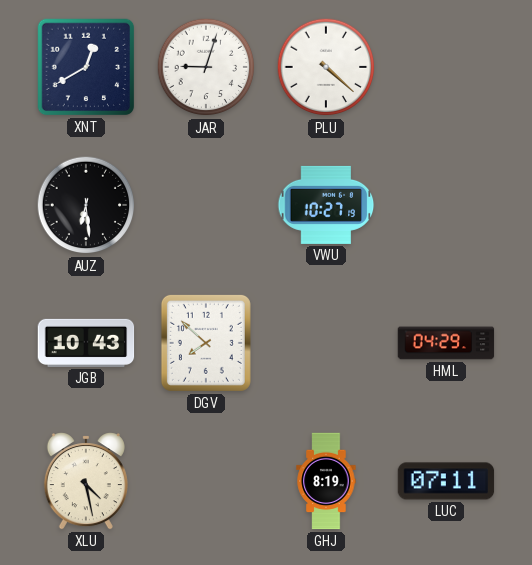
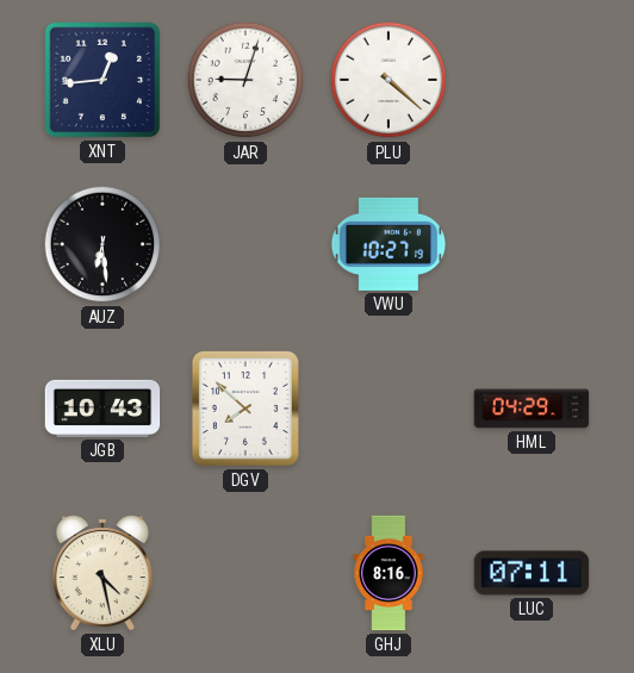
XNT: 12:40 -> 12:44
GHJ: 8:19 -> 8:16
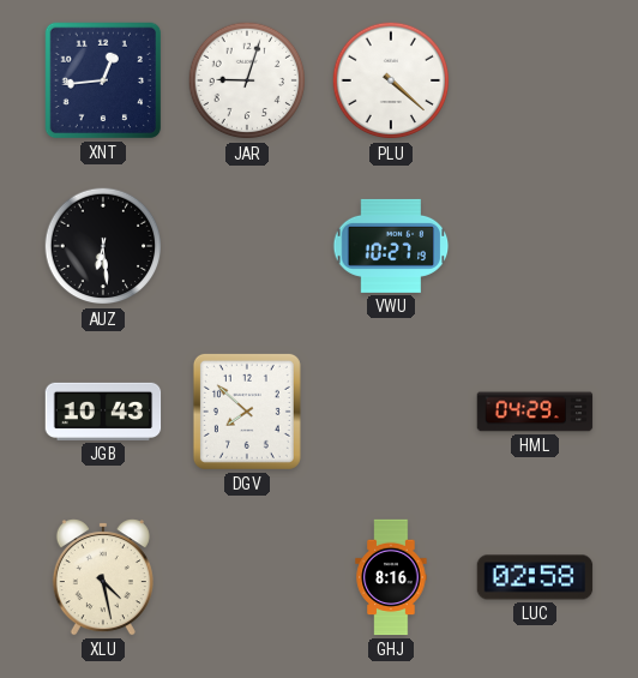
LUC: 07:11 -> 02:58
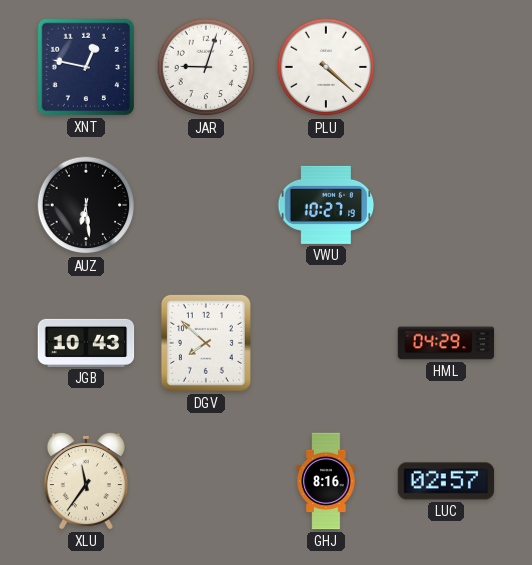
XNT: 12:44 -> 12:47
XLU: 4:28 -> 11:36
LUC: 02:58 -> 02:57
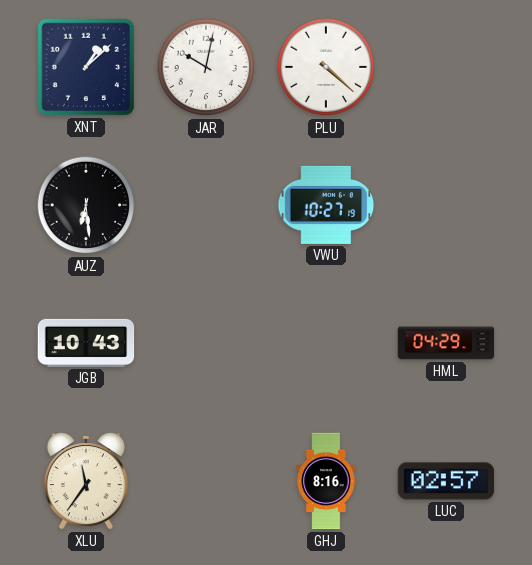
XNT: 12:47 -> 1:08
JAR: 9:03 -> 10:02
DGV: 7:52 -> none
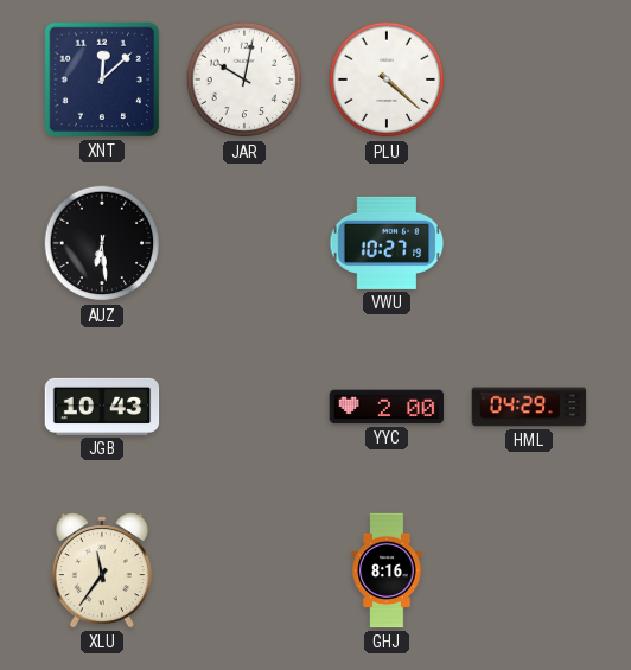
XNT: 1:08 -> 12:08
YYC: none -> 2:00
LUC: 02:57 -> none
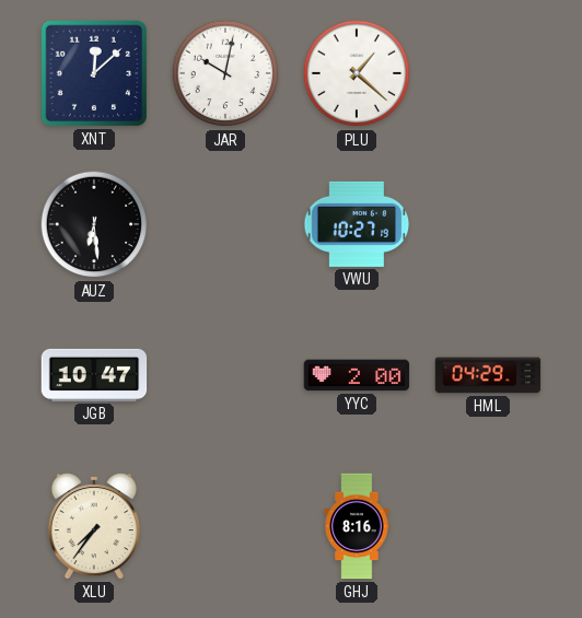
PLU: 4:22 -> 1:22
JGB: 10:43 -> 10:47
XLU: 11:36 -> 7:36
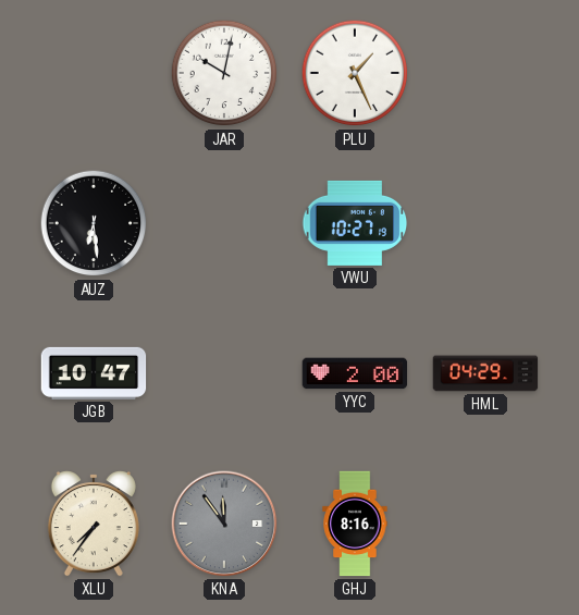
XNT: 12:08 -> none
PLU: 1:22 -> 1:26
KNA: none -> 11:54
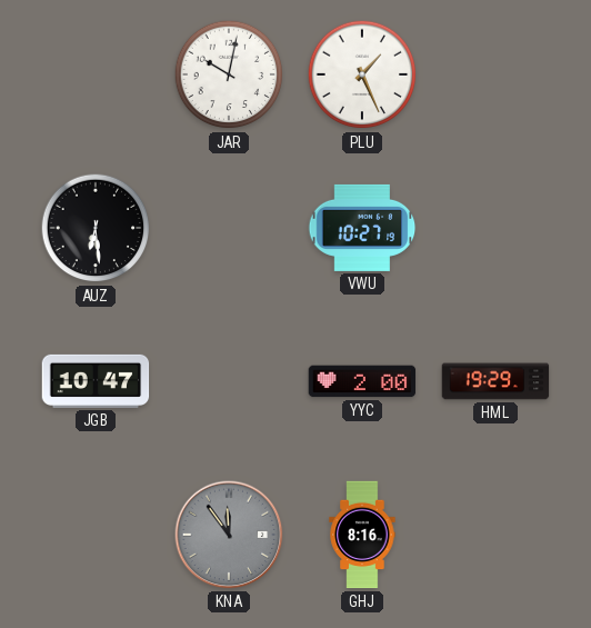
HML: 04:29 -> 19:29
XLU: 7:36 -> none
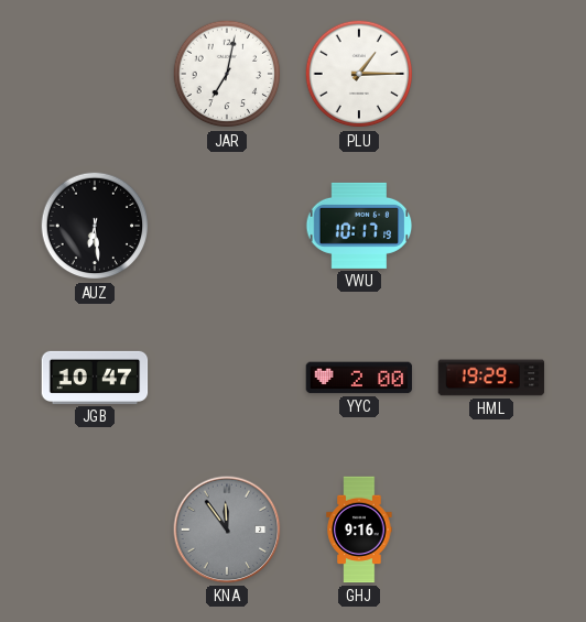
JAR: 10:02 -> 7:02
PLU: 1:26 -> 1:15
VWU: 10:27 -> 10:17
GHJ: 8:16 -> 9:16
